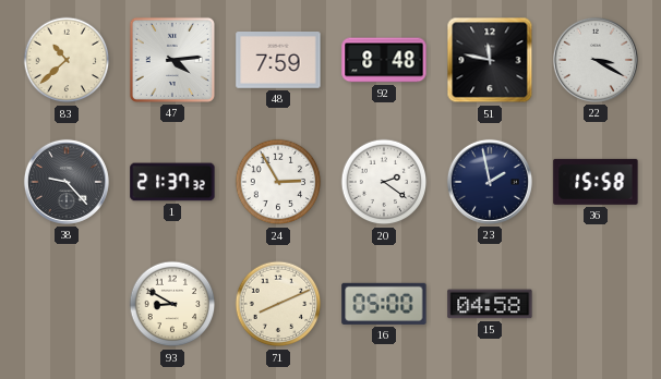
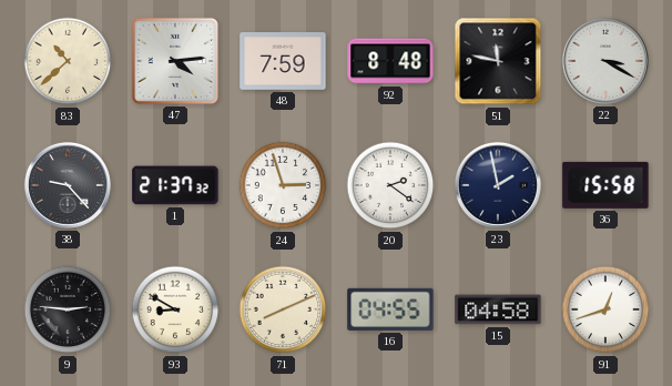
24: 2:55 -> 2:57
9: none -> 2:46
16: 05:00 -> 04:55
91: none -> 12:42
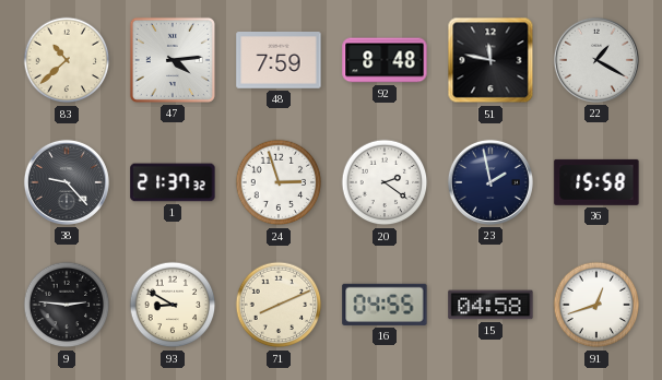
22: 3:20 -> 1:20
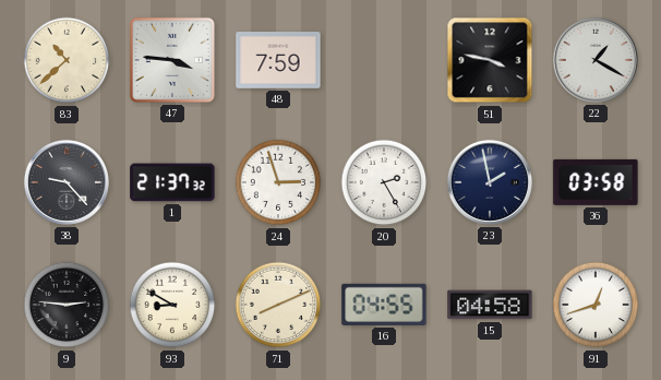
47: 4:14 -> 3:46
92: 8:48 -> none
51: 11:47 -> 3:47
20: 2:21 -> 2:25
36: 15:58 -> 03:58
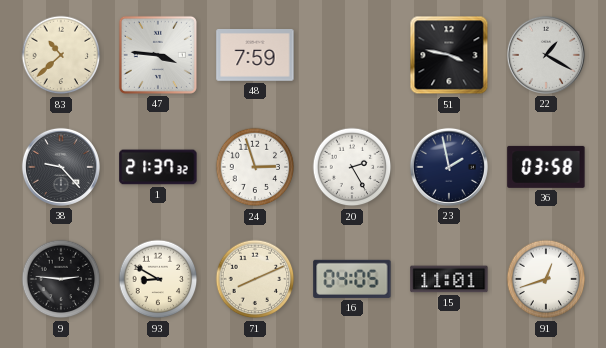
16: 04:55 -> 04:05
15: 04:58 -> 11:01
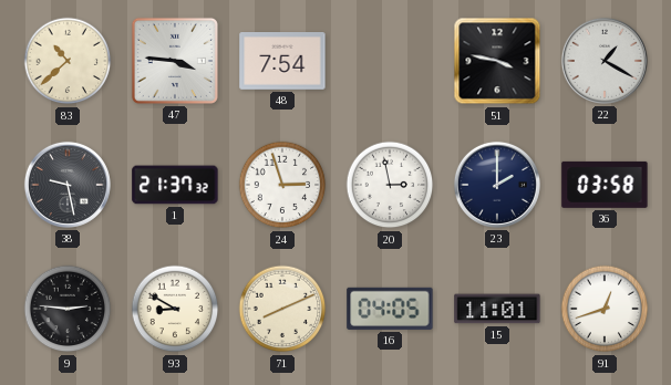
48: 7:59 -> 7:54
38: 9:23 -> 9:28
20: 2:25 -> 2:58
23: 1:58 -> 2:00
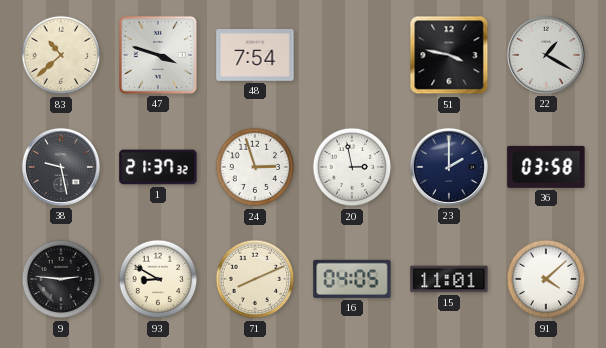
47: 3:46 -> 3:48
91: 12:42 -> 4:08
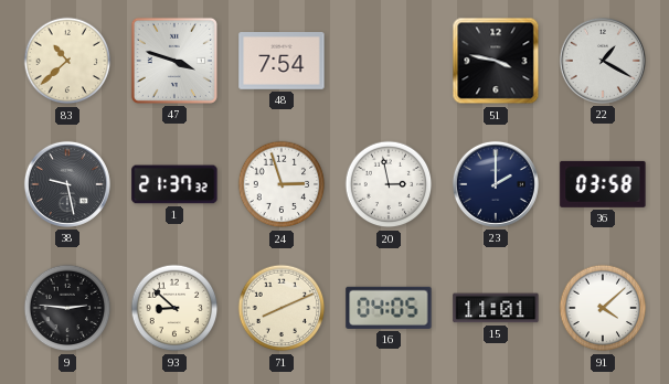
93: 8:50 -> 8:52
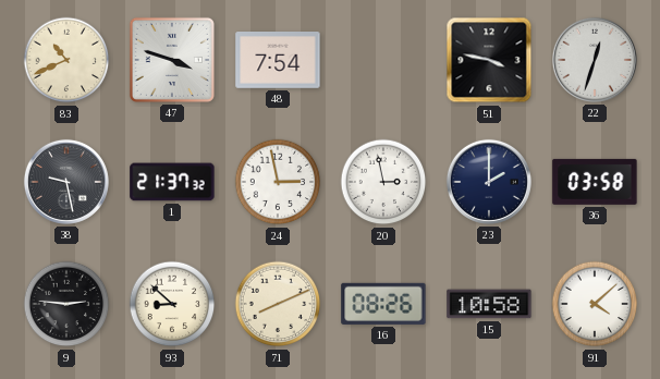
83: 10:38 -> 10:41
22: 1:20 -> 12:33
24: 2:57 -> 2:58
16: 04:05 -> 08:26
15: 11:01 -> 10:58
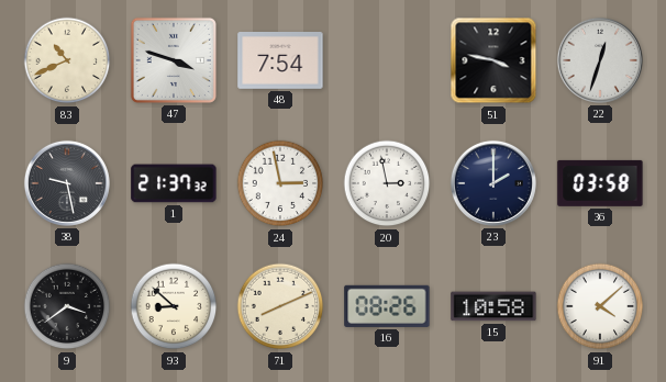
9: 2:46 -> 3:39
